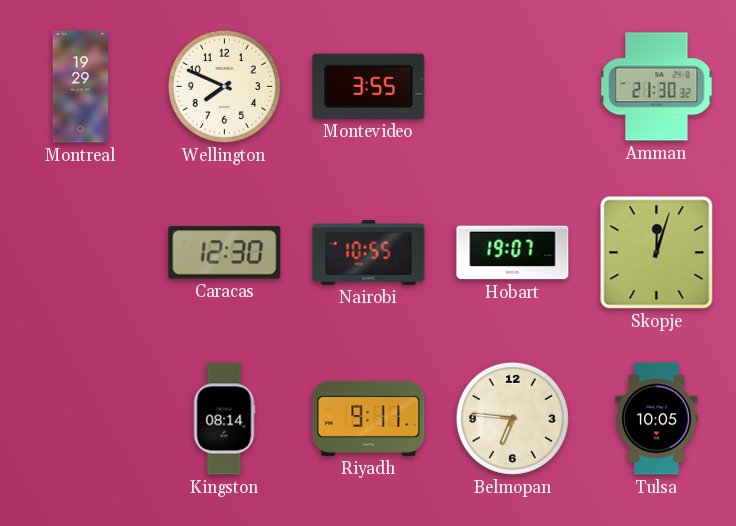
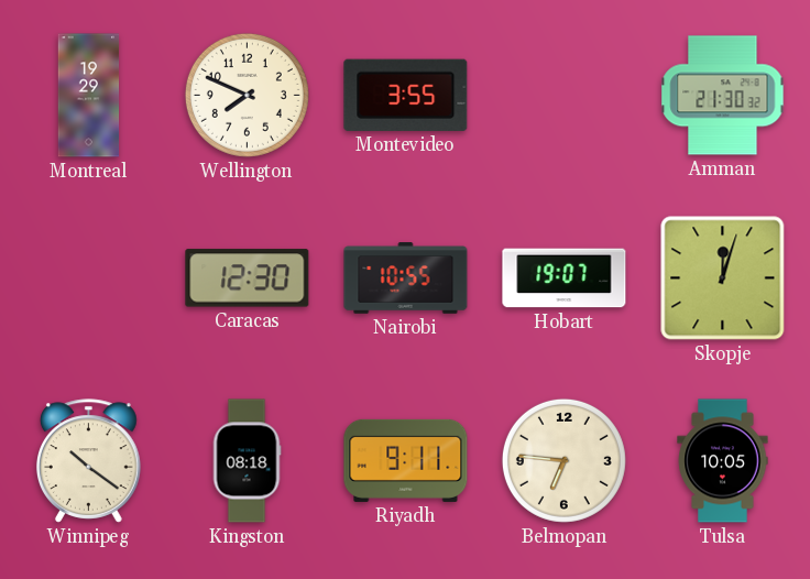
Winnipeg: none -> 10:21
Kingston: 08:14 -> 08:18
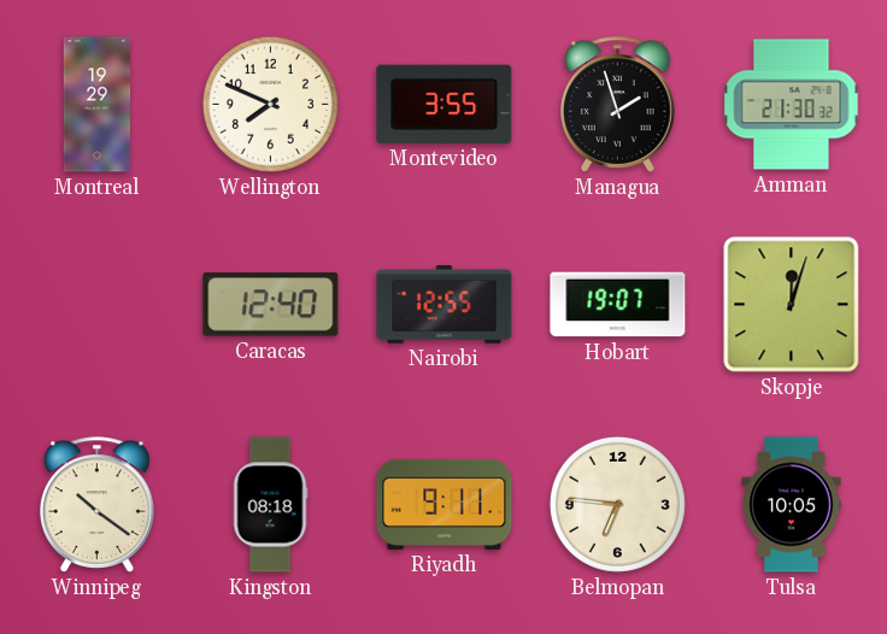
Managua: none -> 1:57
Caracas: 12:30 -> 12:40
Nairobi: 10:55 -> 12:55
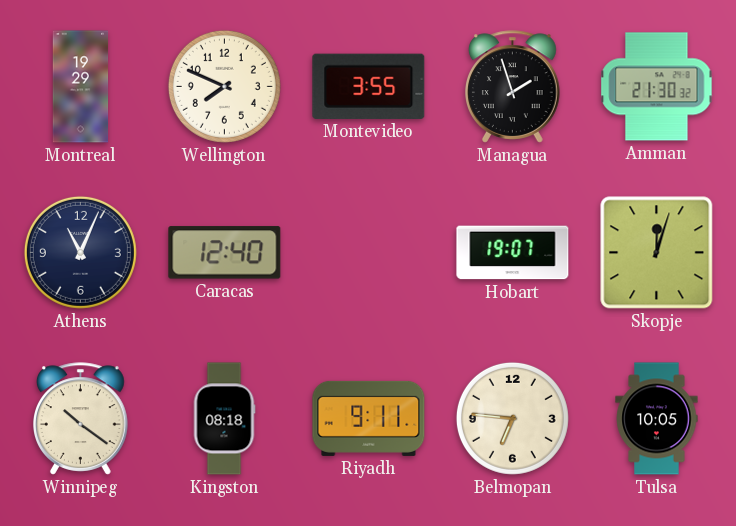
Athens: none -> 11:04
Nairobi: 12:55 -> none
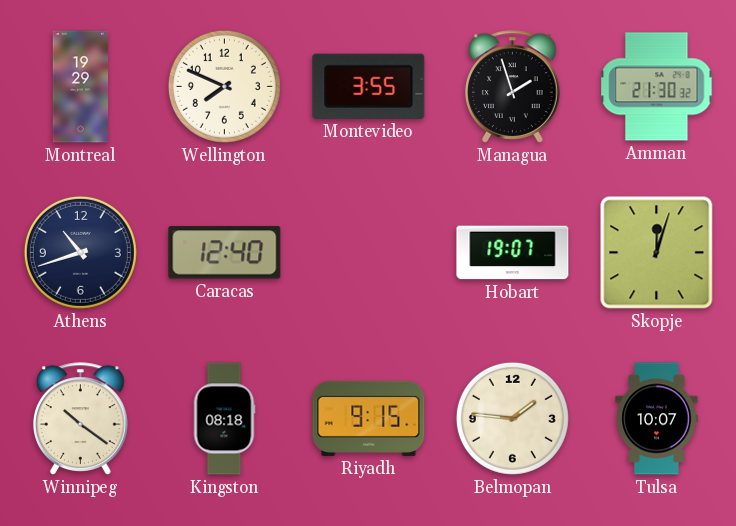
Athens: 11:04 -> 10:42
Riyadh: 9:11 -> 9:15
Belmopan: 6:46 -> 1:46
Tulsa: 10:05 -> 10:07
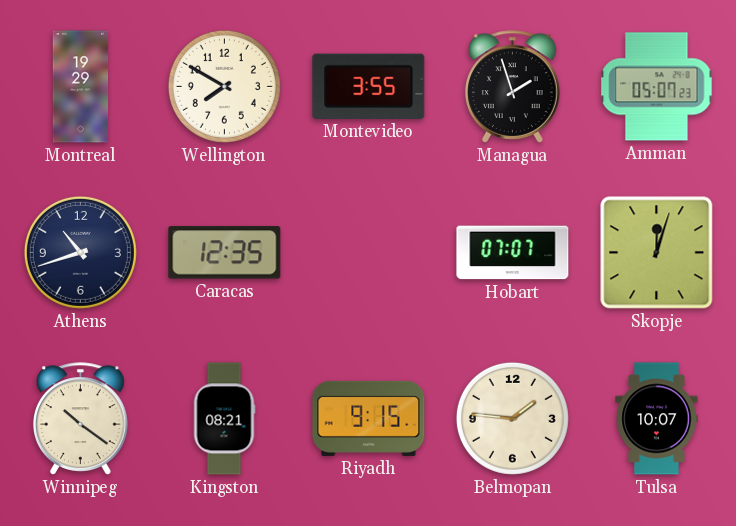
Wellington: 7:49 -> 7:50
Amman: 21:30 -> 05:07
Caracas: 12:40 -> 12:35
Hobart: 19:07 -> 07:07
Kingston: 08:18 -> 08:21
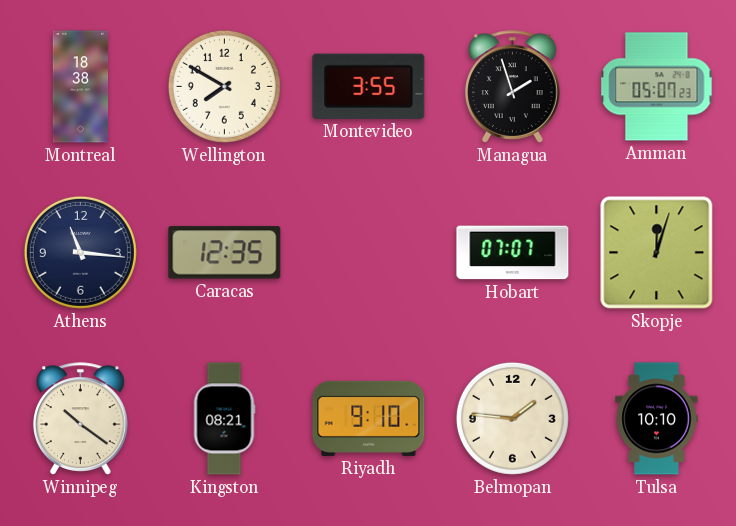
Montreal: 19:29 -> 18:38
Athens: 10:42 -> 11:16
Riyadh: 9:15 -> 9:10
Tulsa: 10:07 -> 10:10
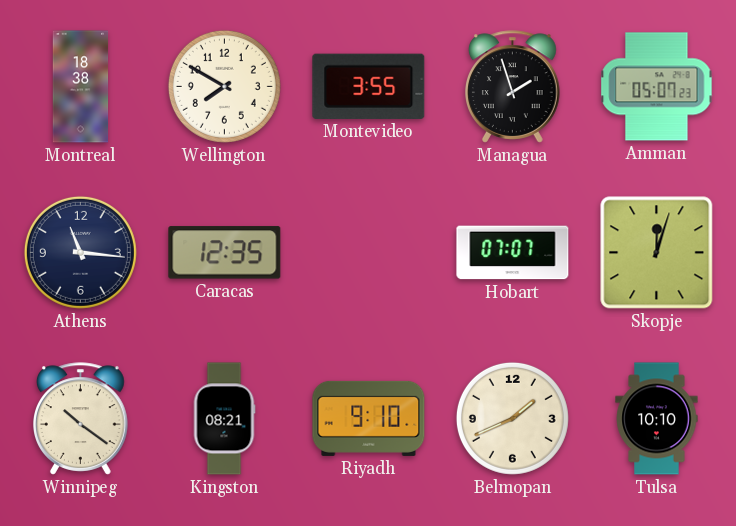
Belmopan: 1:46 -> 1:41
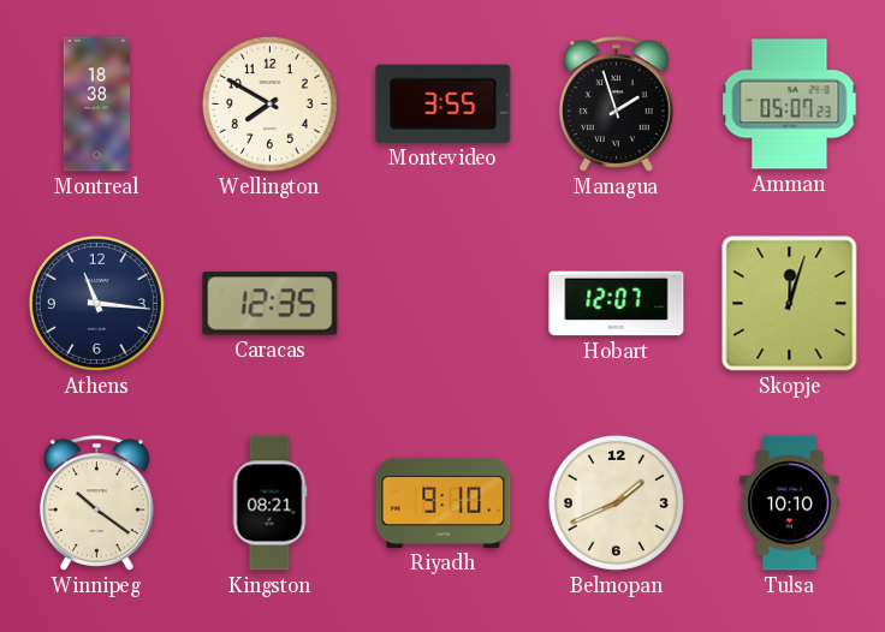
Hobart: 07:07 -> 12:07
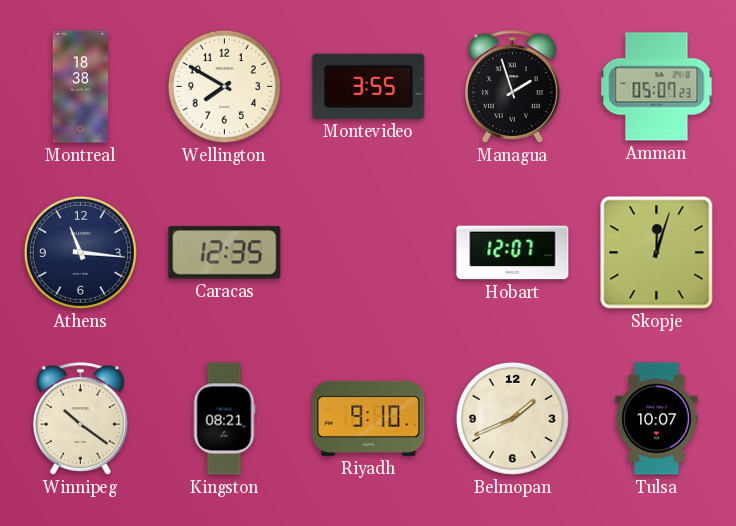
Tulsa: 10:10 -> 10:07
